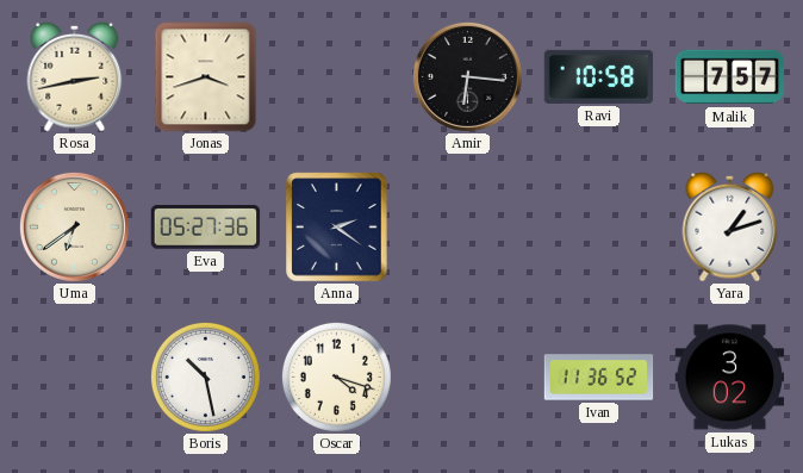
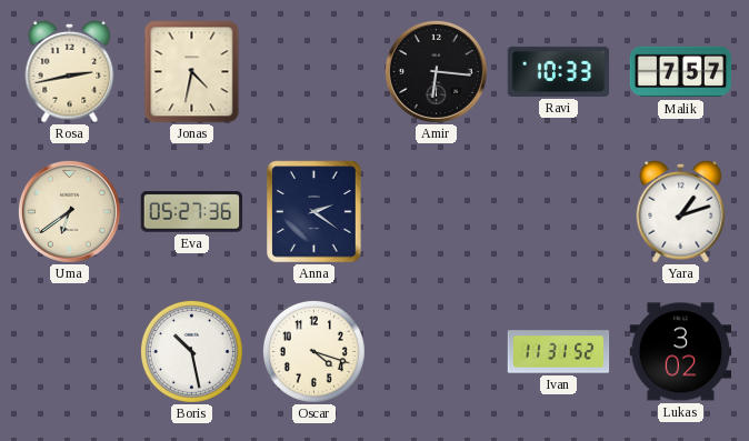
Jonas: 3:42 -> 4:32
Ravi: 10:58 -> 10:33
Ivan: 11:36 -> 11:31
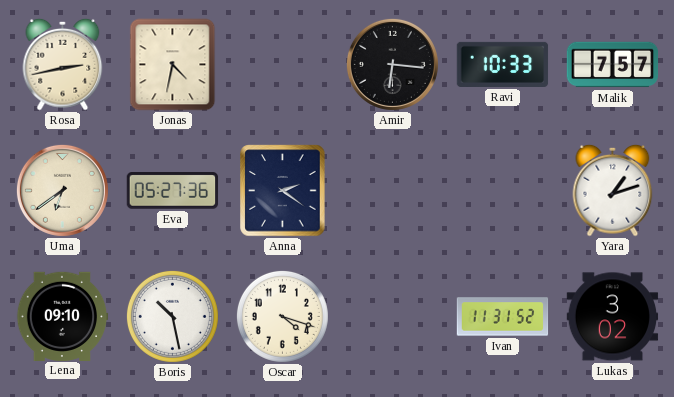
Lena: none -> 09:10
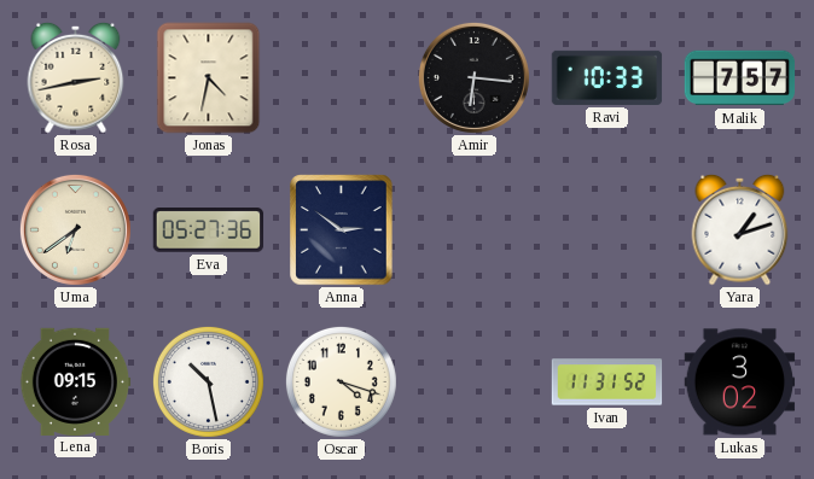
Anna: 2:21 -> 2:51
Lena: 09:10 -> 09:15
